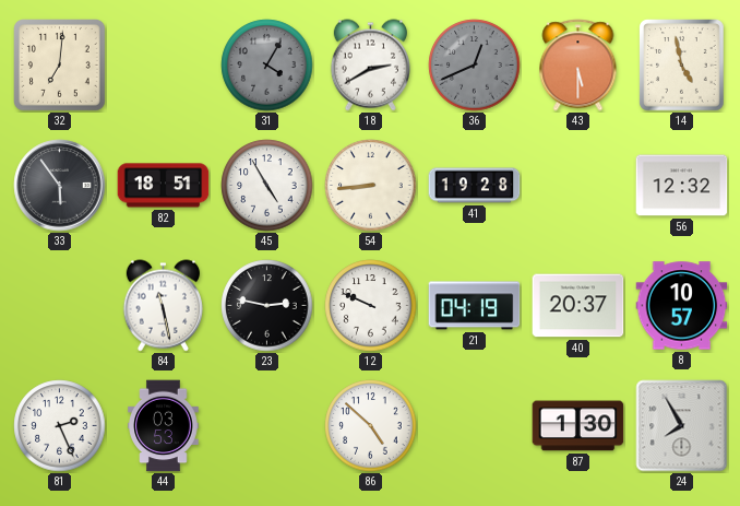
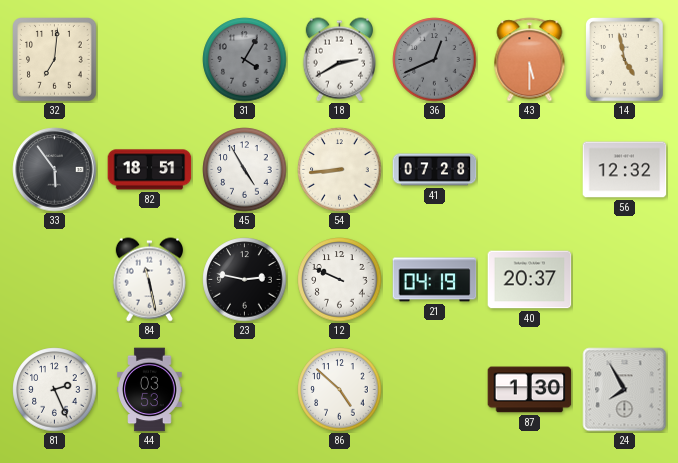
41: 19:28 -> 07:28
8: 10:57 -> none
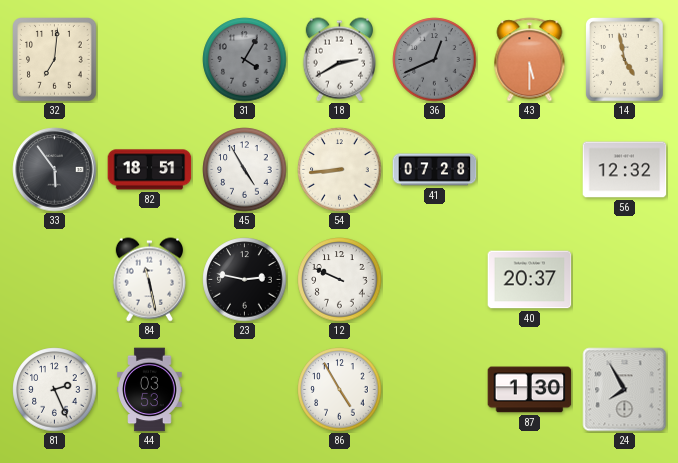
21: 04:19 -> none
86: 4:52 -> 4:55
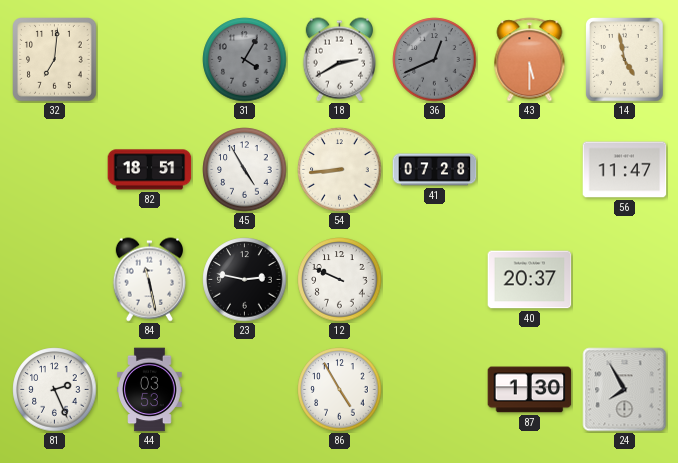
33: 5:54 -> none
56: 12:32 -> 11:47
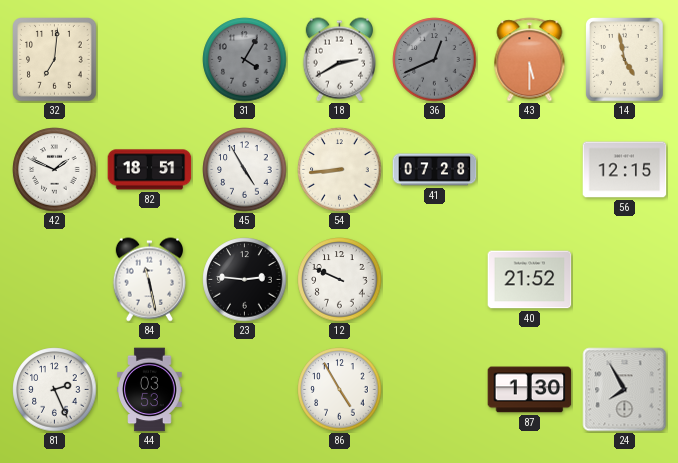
42: none -> 1:49
56: 11:47 -> 12:15
23: 2:47 -> 2:46
40: 20:37 -> 21:52
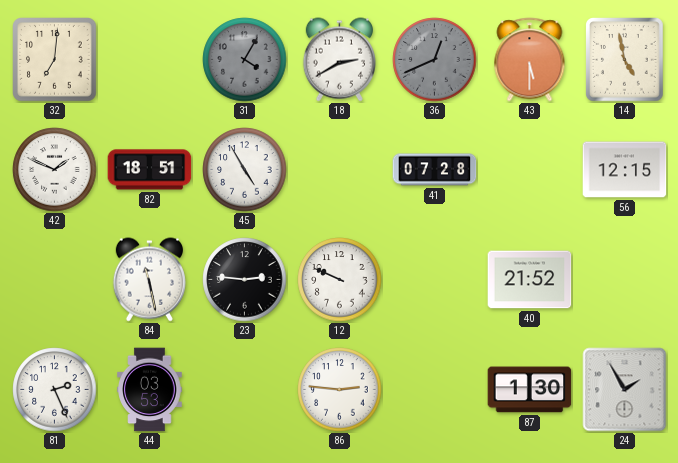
54: 8:44 -> none
86: 4:55 -> 2:46
24: 7:55 -> 1:55
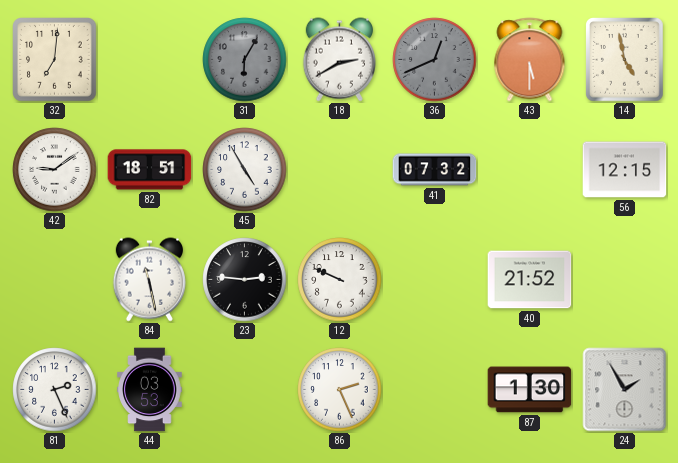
31: 4:05 -> 6:05
42: 1:49 -> 9:09
41: 07:28 -> 07:32
86: 2:46 -> 2:26
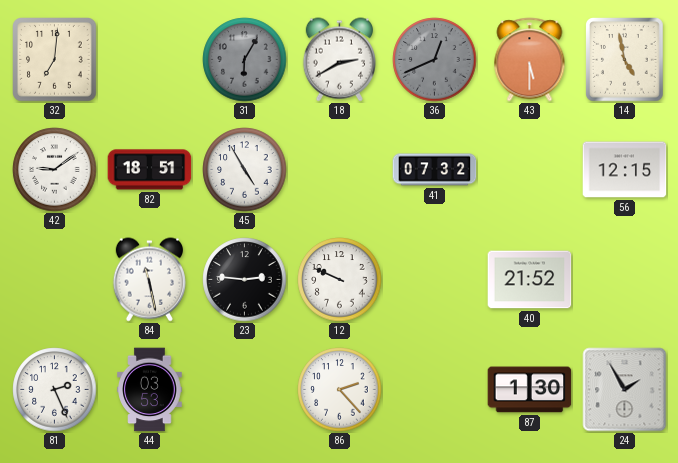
86: 2:26 -> 2:23
